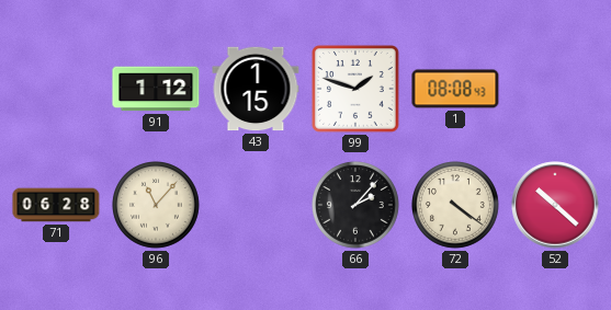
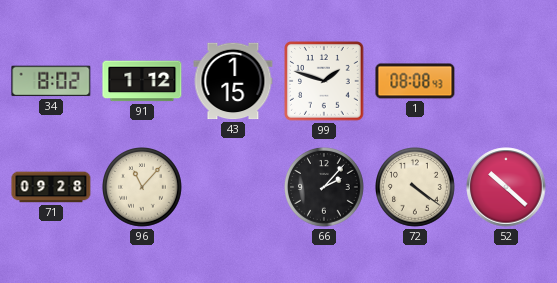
34: none -> 8:02
71: 06:28 -> 09:28
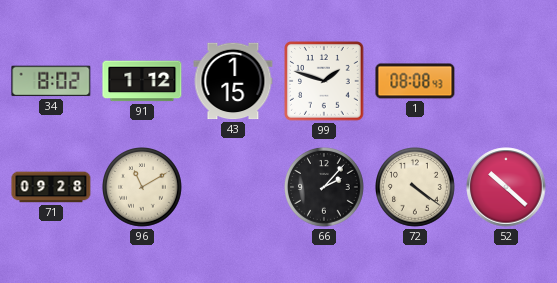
96: 11:07 -> 11:10
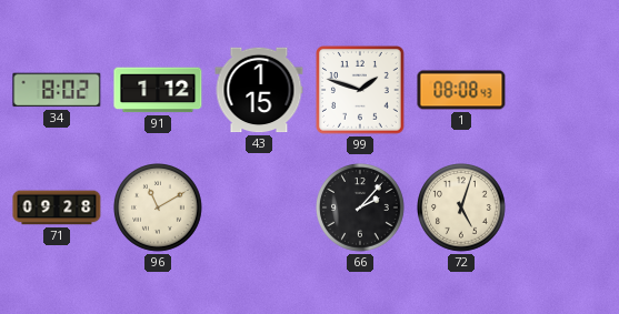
72: 4:21 -> 5:03
52: 10:22 -> none
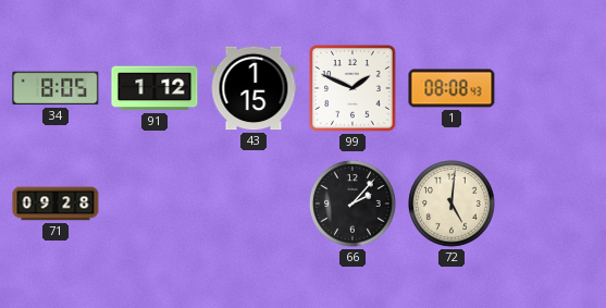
34: 8:02 -> 8:05
99: 1:48 -> 1:49
96: 11:10 -> none
72: 5:03 -> 5:01
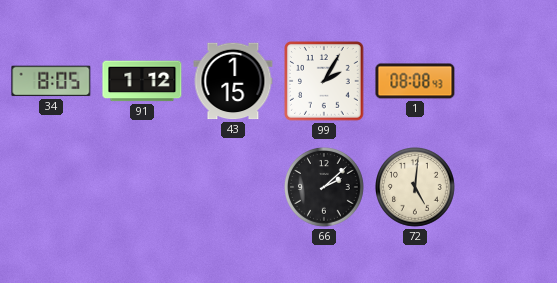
99: 1:49 -> 2:05
71: 09:28 -> none
66: 2:07 -> 2:08
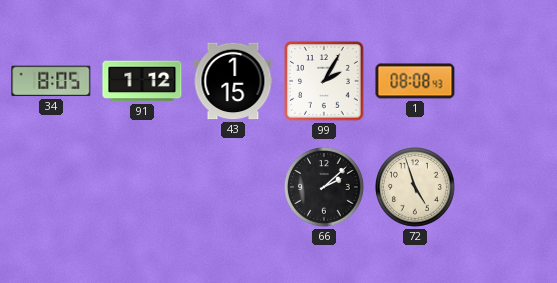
72: 5:01 -> 4:57
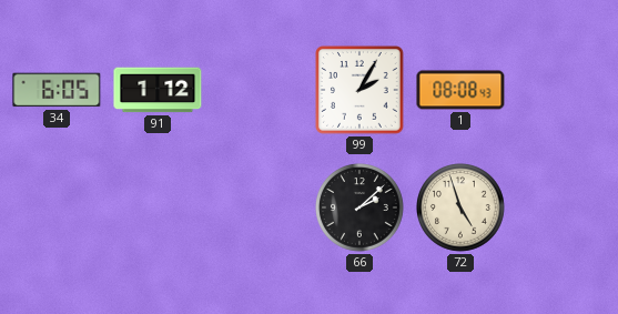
34: 8:05 -> 6:05
43: 1:15 -> none
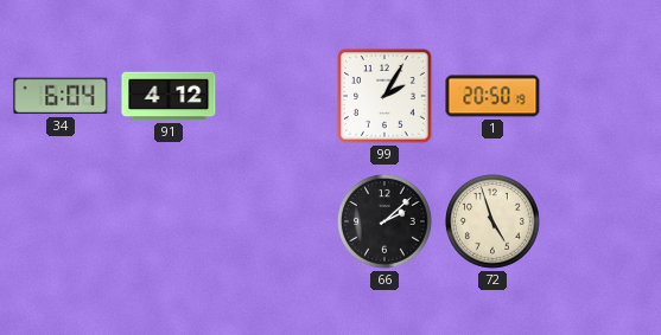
34: 6:05 -> 6:04
91: 1:12 -> 4:12
1: 08:08 -> 20:50
